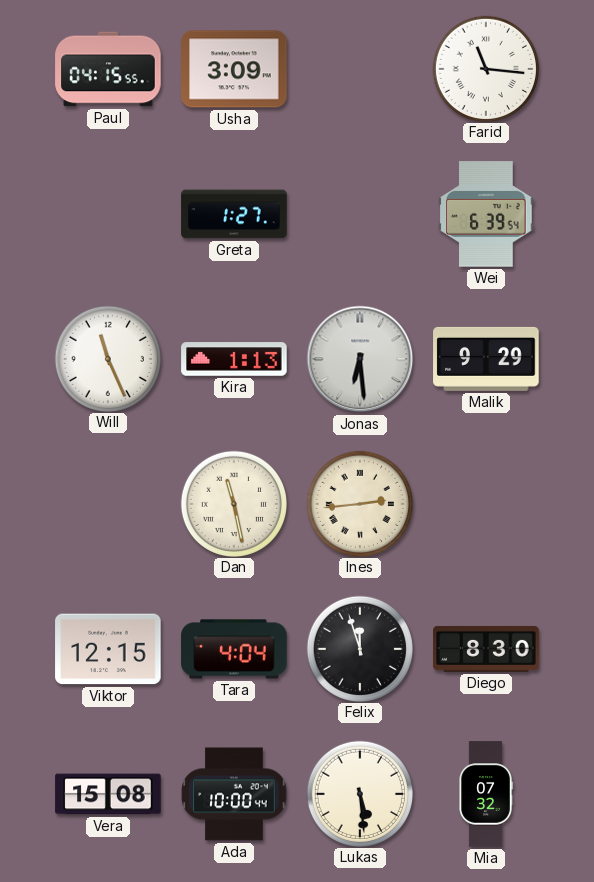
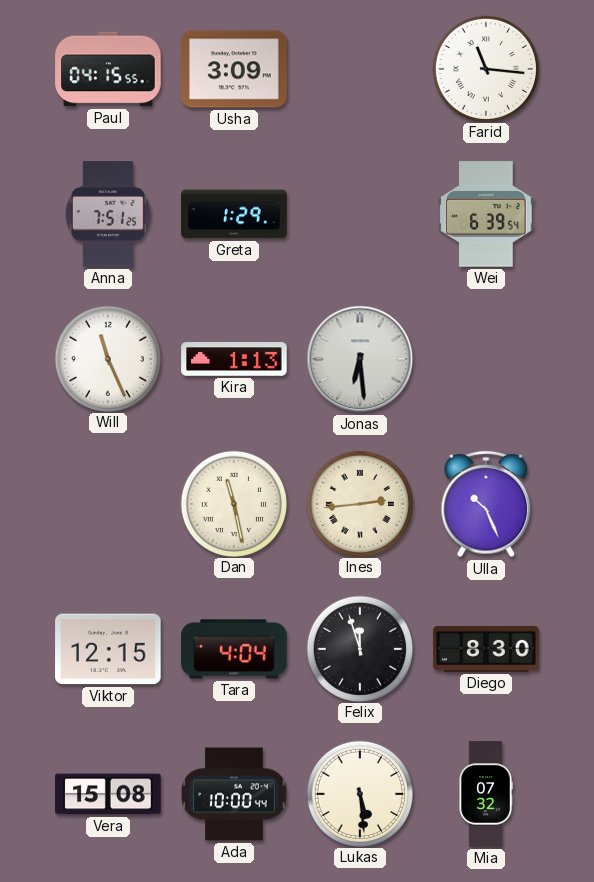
Anna: none -> 7:51
Greta: 1:27 -> 1:29
Malik: 9:29 -> none
Ulla: none -> 10:26
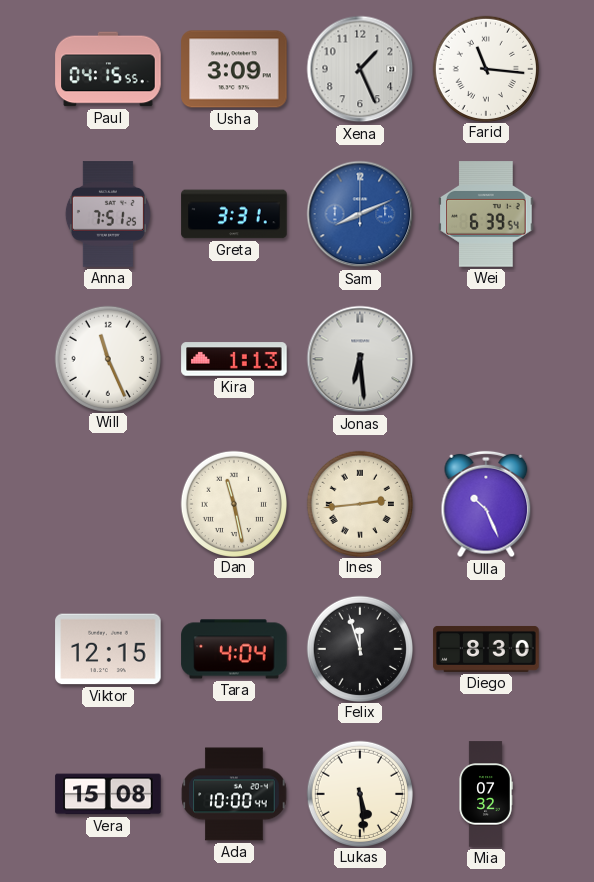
Xena: none -> 1:26
Greta: 1:29 -> 3:31
Sam: none -> 8:11
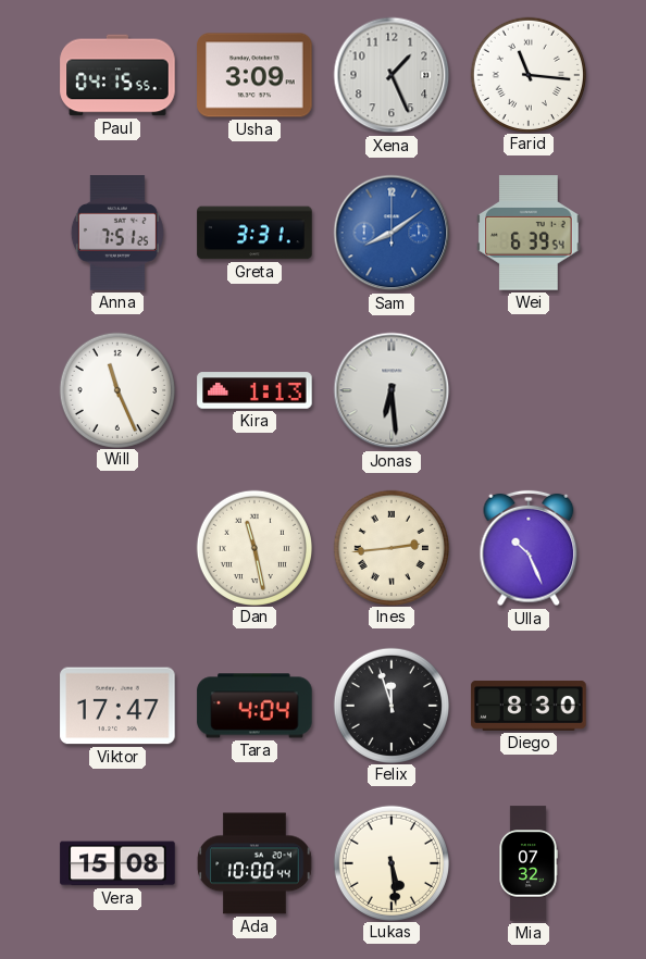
Sam: 8:11 -> 8:09
Viktor: 12:15 -> 17:47
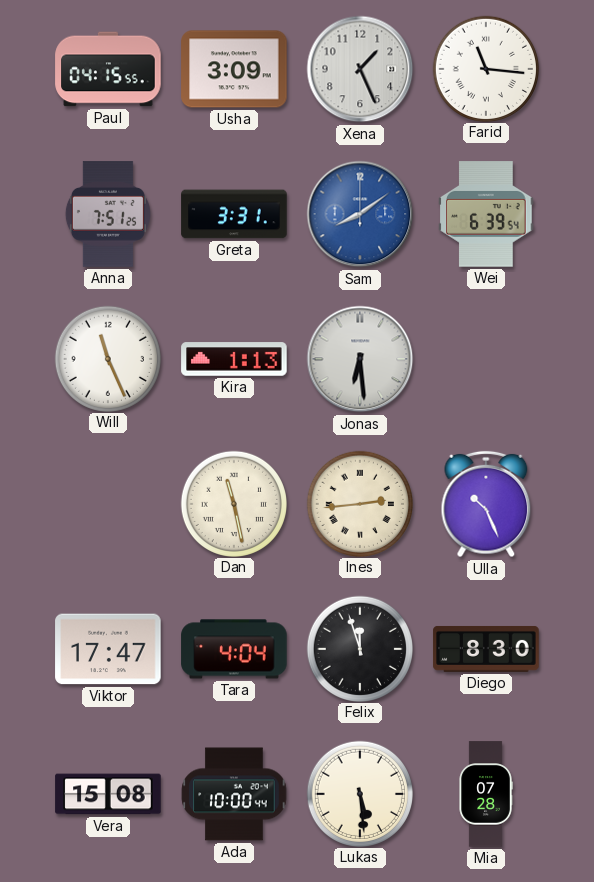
Mia: 07:32 -> 07:28
